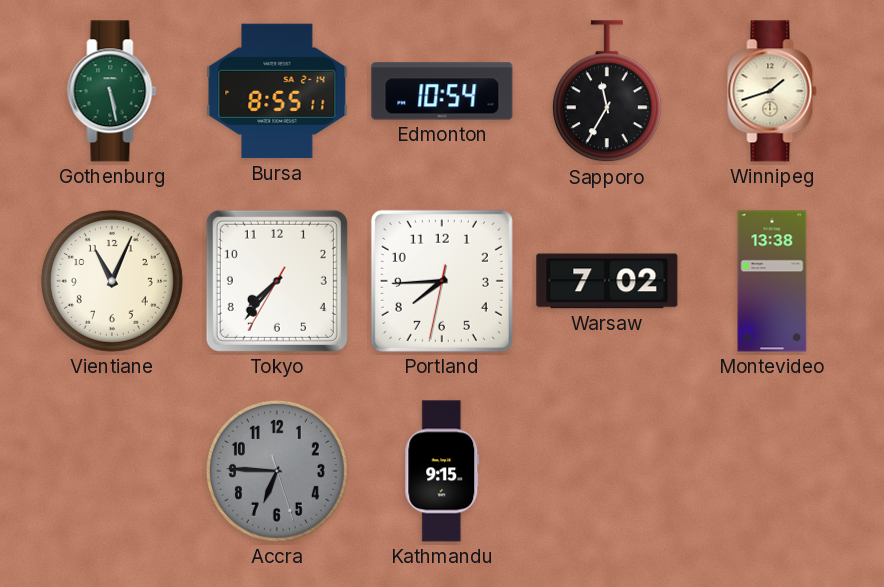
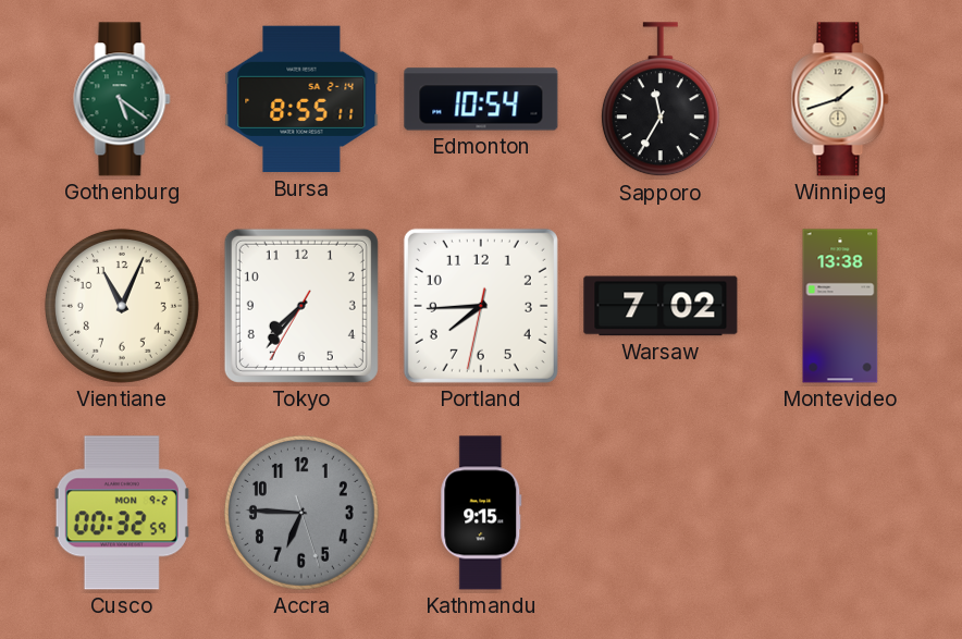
Gothenburg: 5:28 -> 5:21
Cusco: none -> 00:32
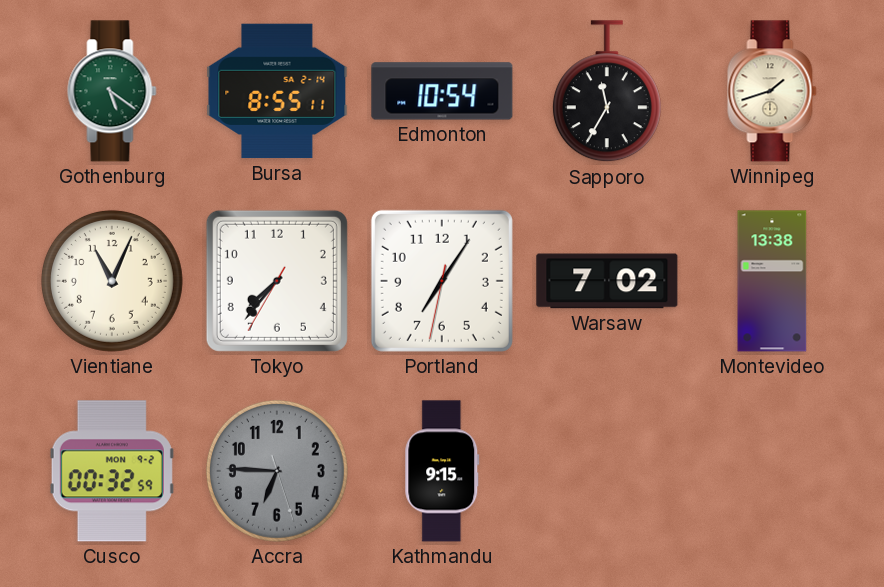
Portland: 7:44 -> 7:05
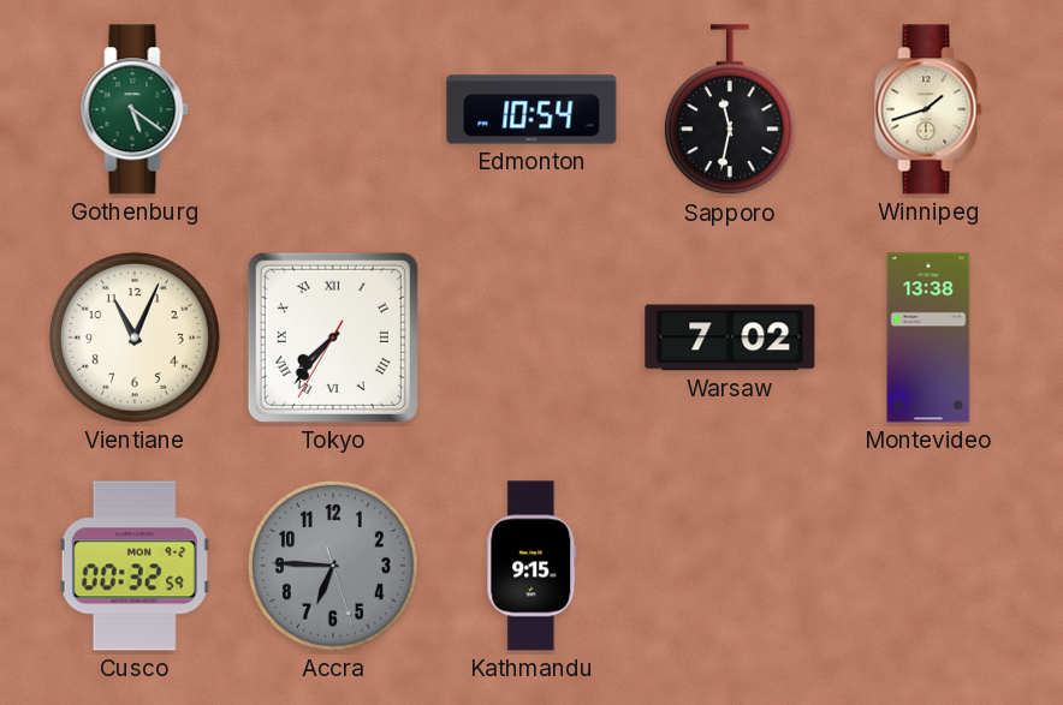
Bursa: 8:55 -> none
Sapporo: 11:35 -> 11:32
Tokyo numerals: Arabic -> Roman
Portland: 7:05 -> none
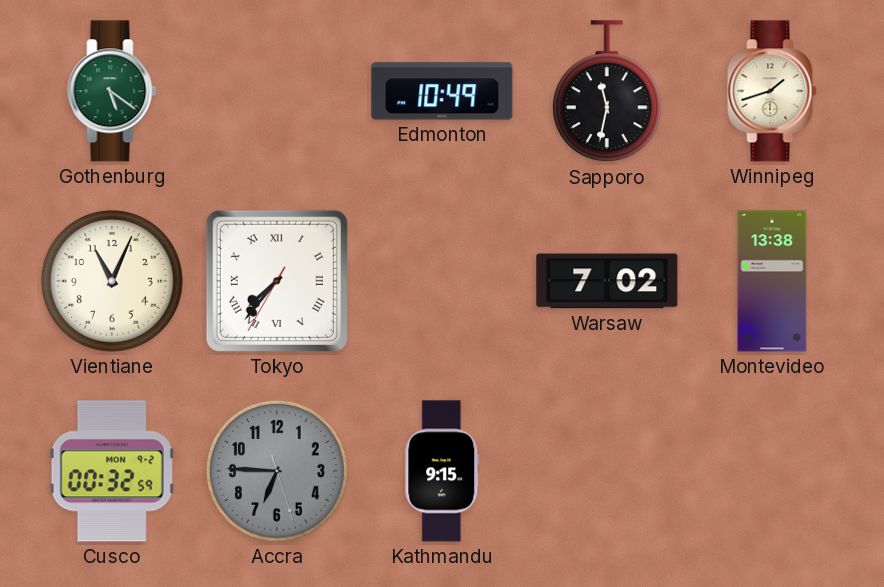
Edmonton: 10:54 -> 10:49
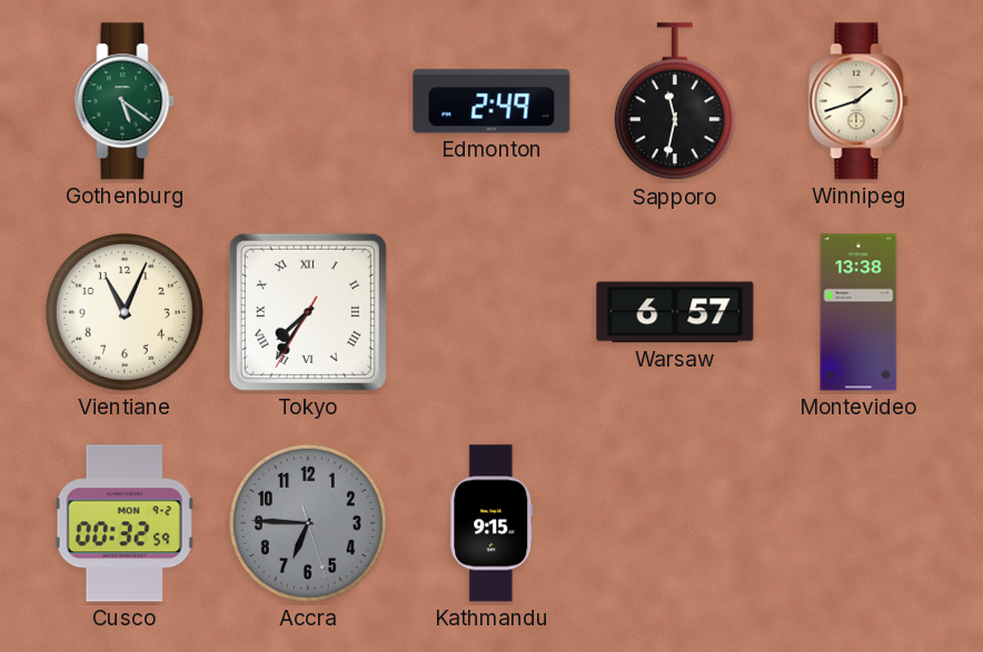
Edmonton: 10:49 -> 2:49
Tokyo: 7:36 -> 7:35
Warsaw: 7:02 -> 6:57
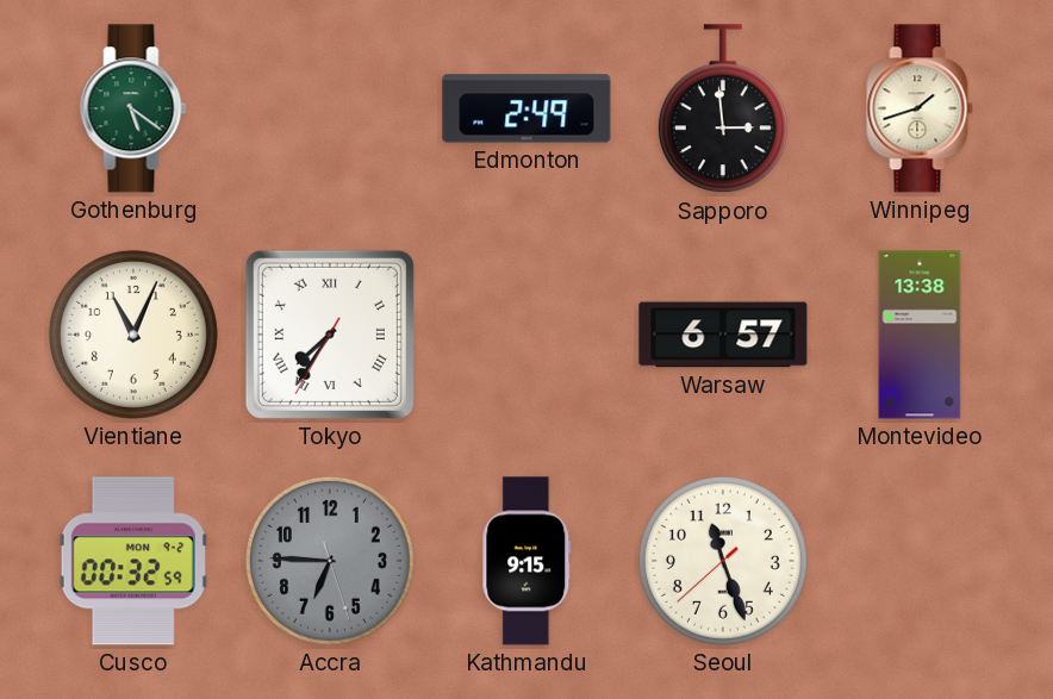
Sapporo: 11:32 -> 2:59
Seoul: none -> 11:26
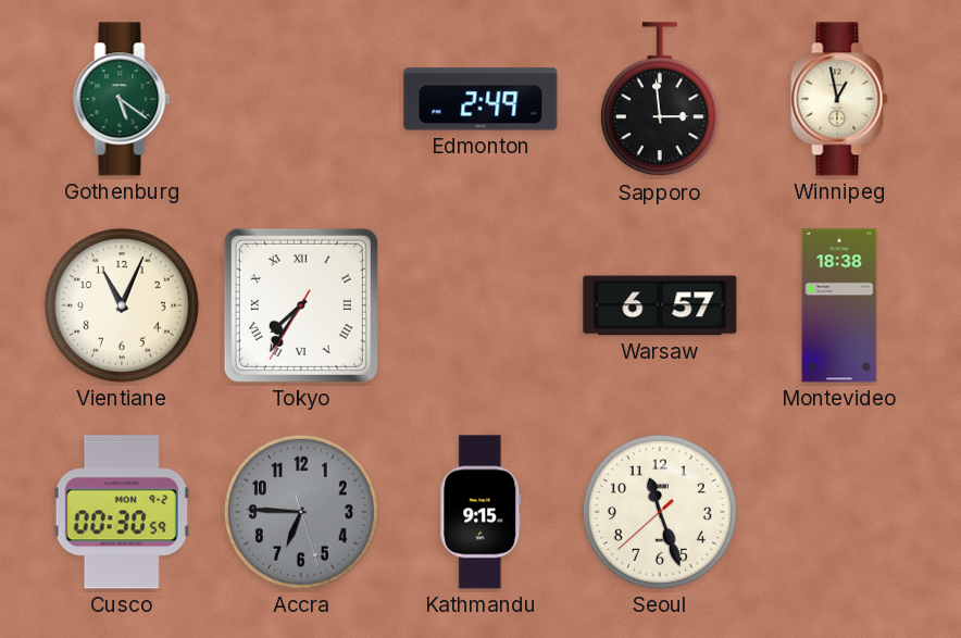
Winnipeg: 1:42 -> 12:58
Montevideo: 13:38 -> 18:38
Cusco: 00:32 -> 00:30
